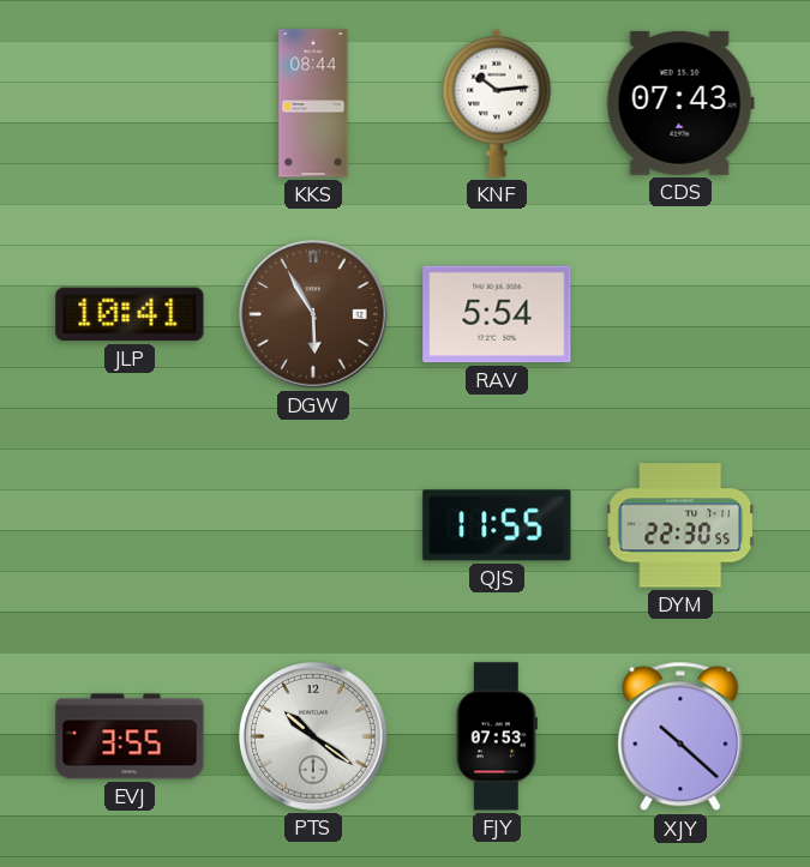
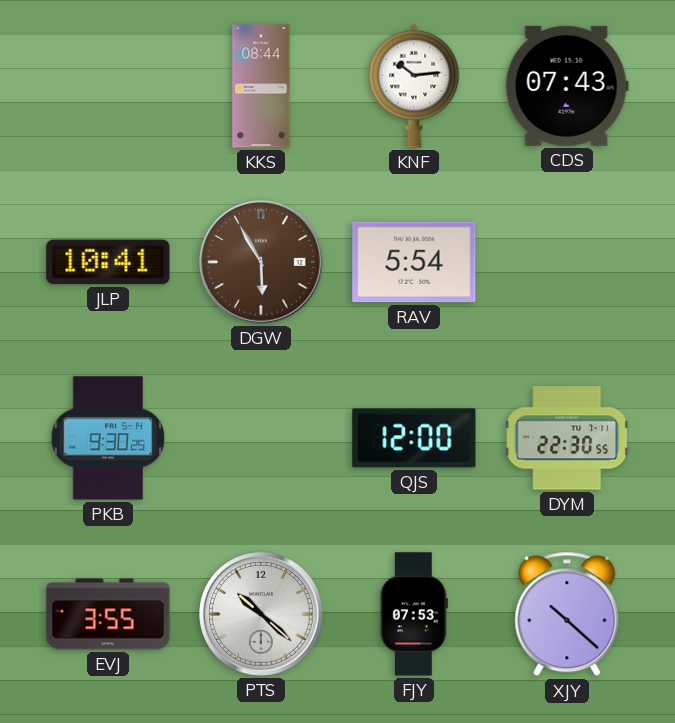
PKB: none -> 9:30
QJS: 11:55 -> 12:00
PTS: 10:21 -> 10:22
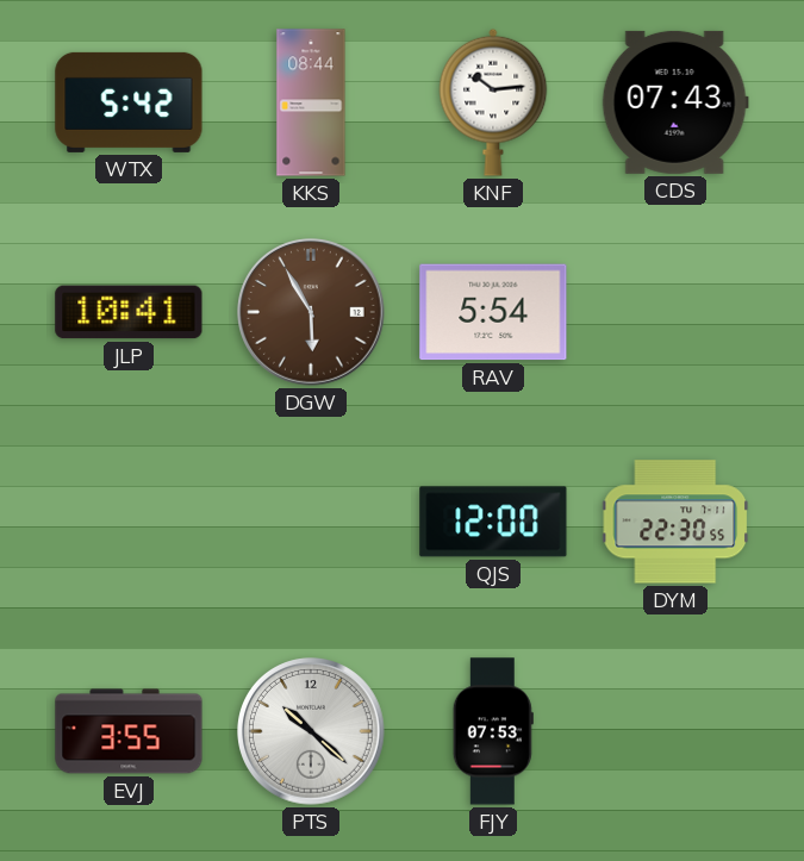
WTX: none -> 5:42
PKB: 9:30 -> none
XJY: 10:22 -> none
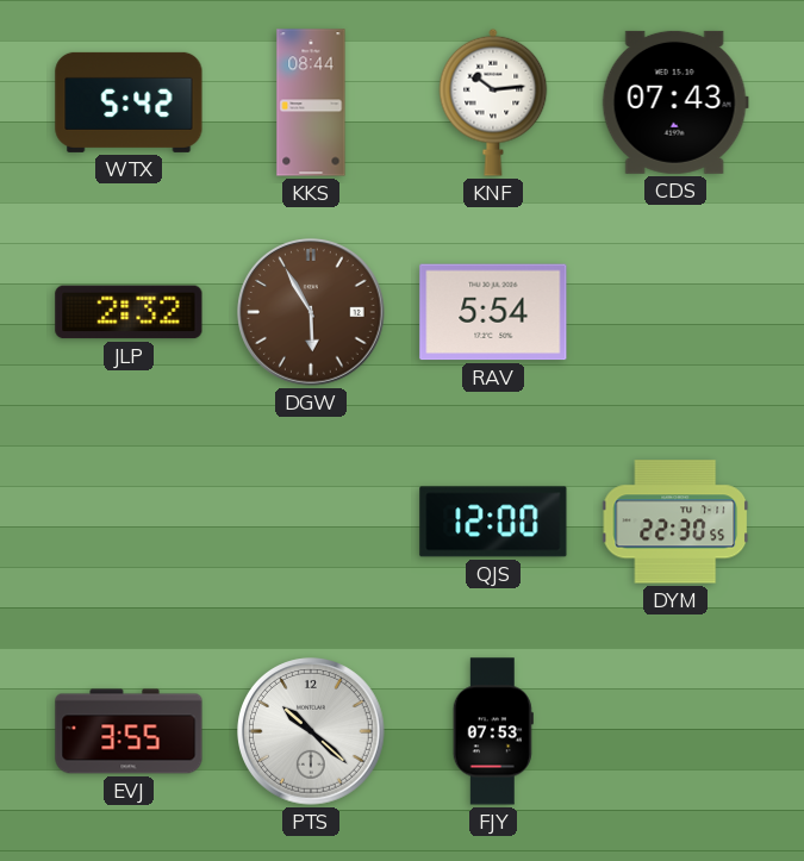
JLP: 10:41 -> 2:32
